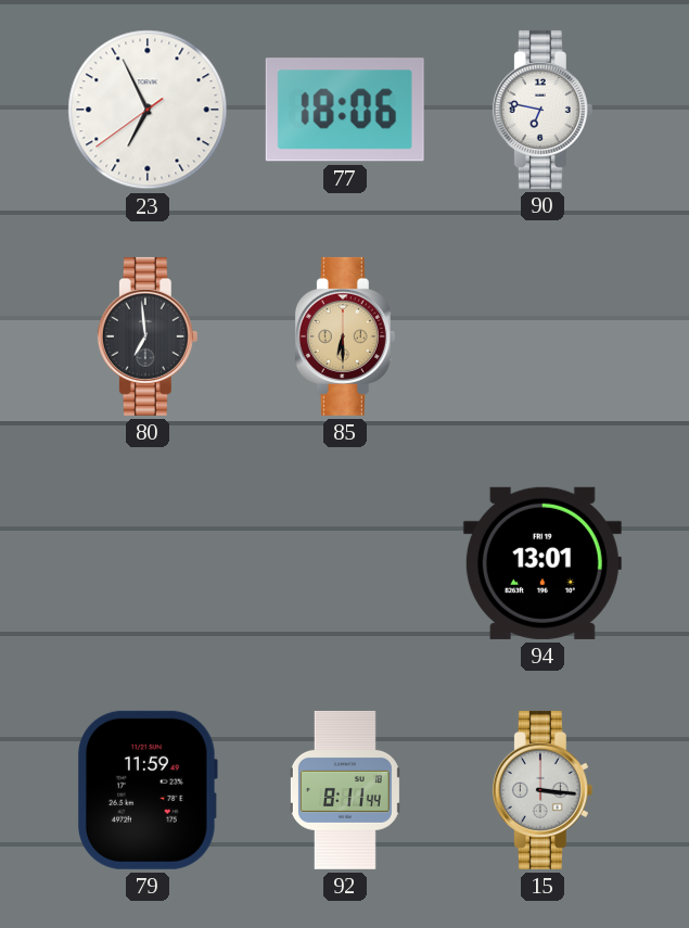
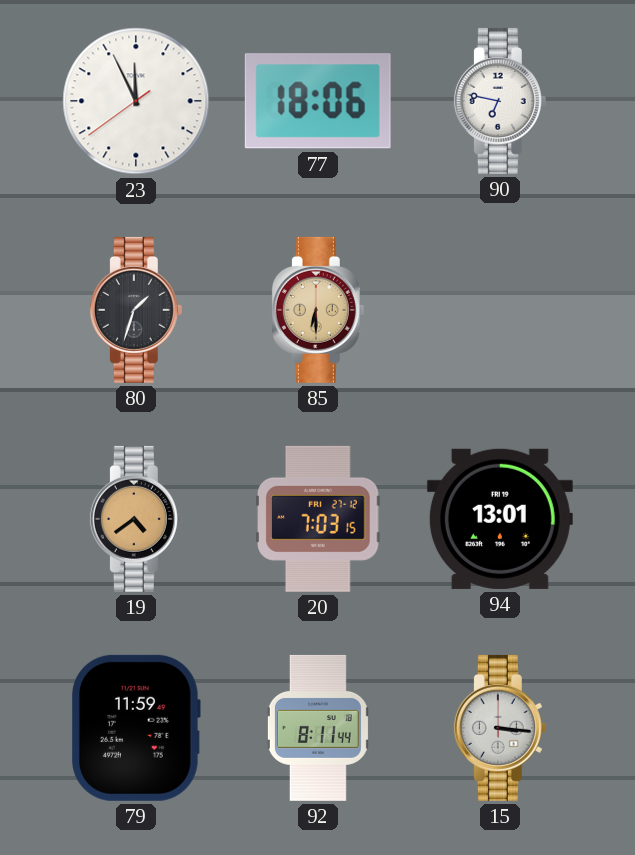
23: 6:55 -> 11:55
80: 6:59 -> 1:33
19: none -> 4:39
20: none -> 7:03
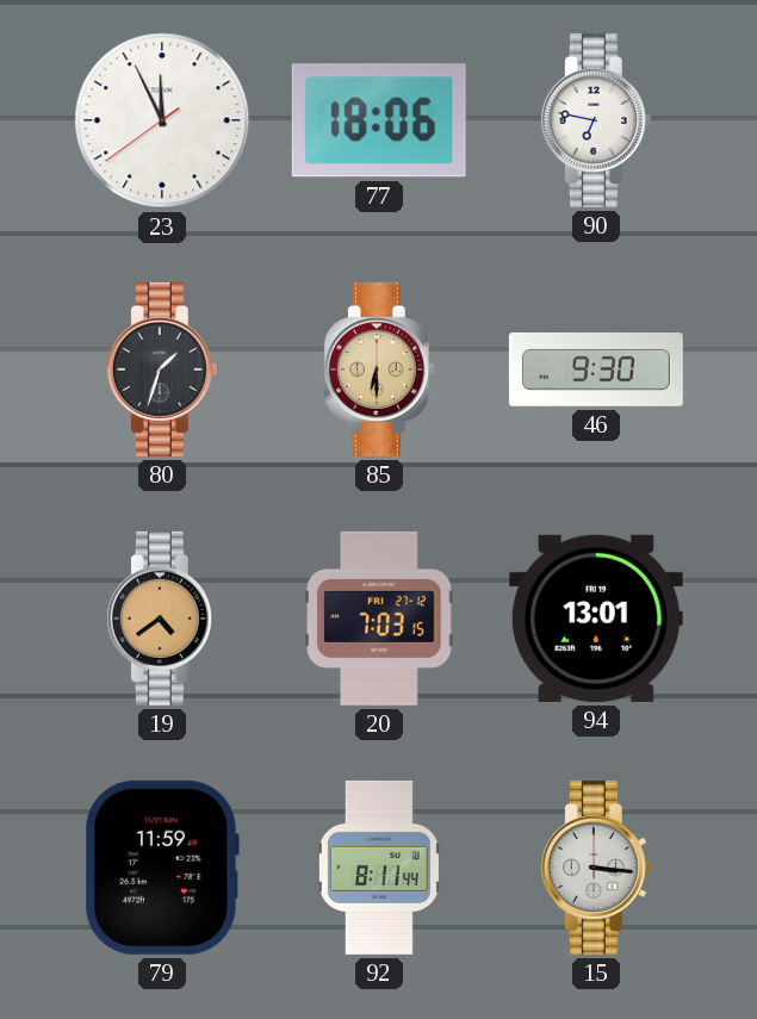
46: none -> 9:30
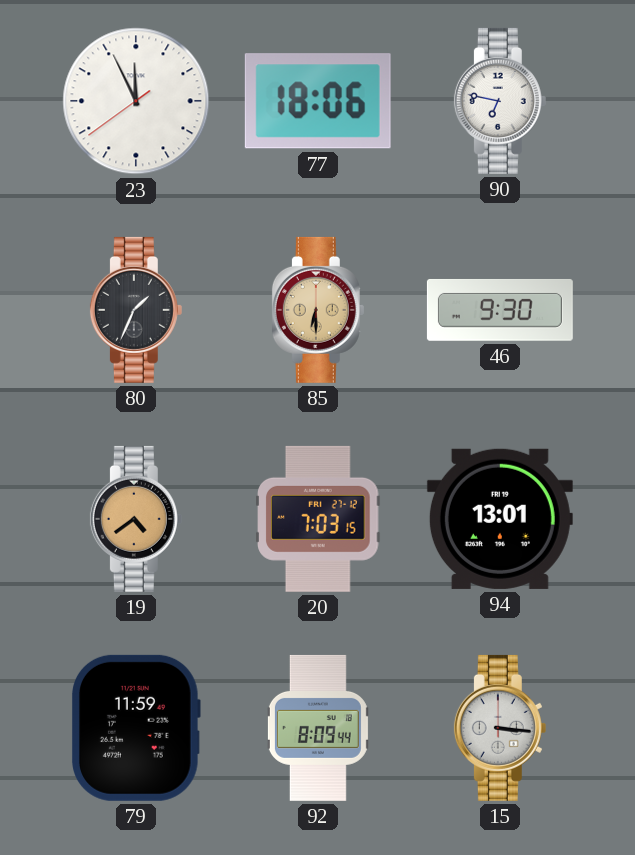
80: 1:33 -> 1:34
92: 8:11 -> 8:09
